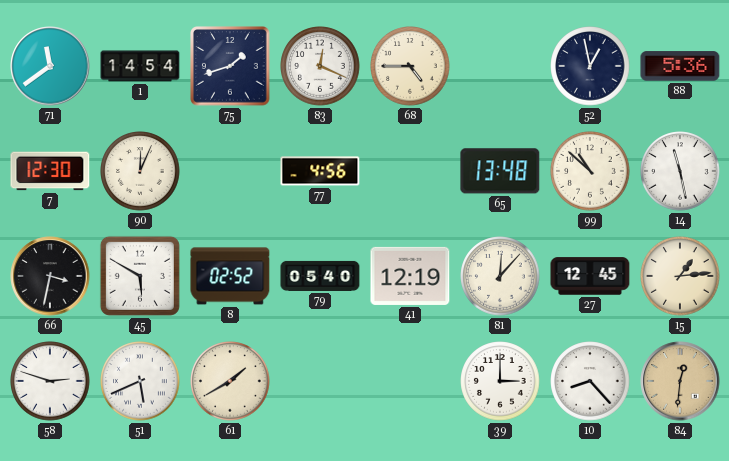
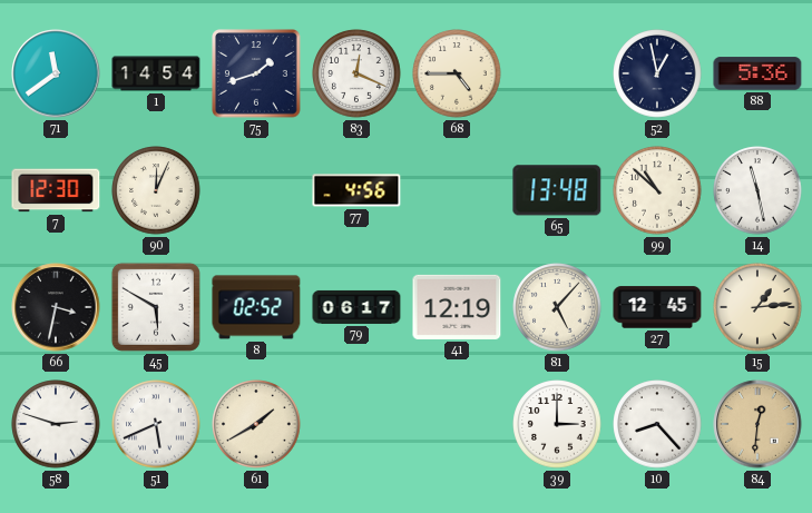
79: 05:40 -> 06:17
81: 12:07 -> 5:07
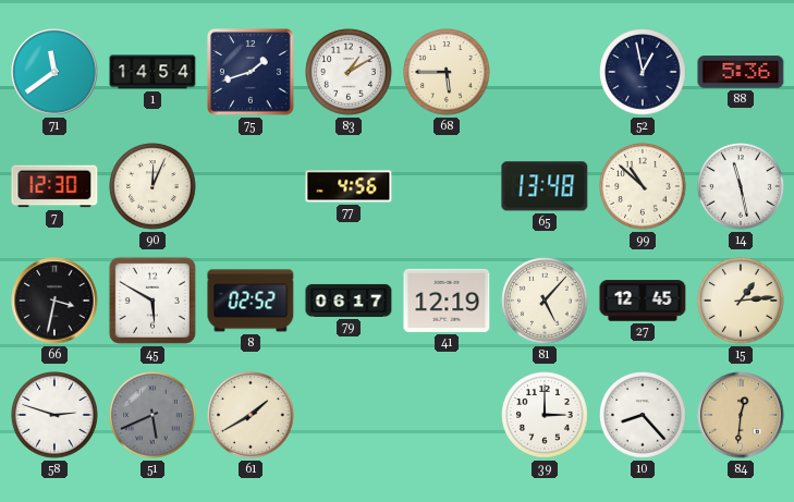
83: 12:19 -> 1:10
68: 4:45 -> 5:45
51 dial: white -> grey
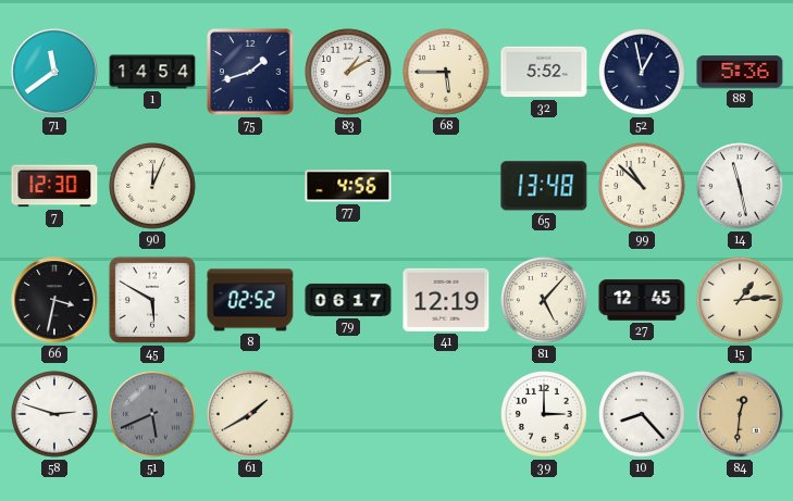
32: none -> 5:52
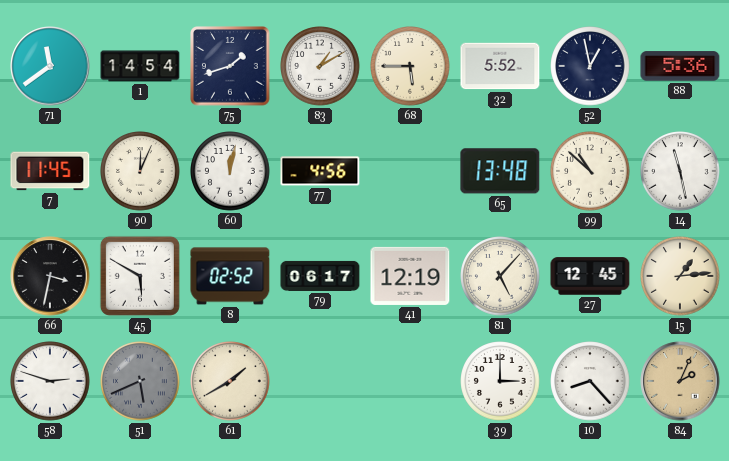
7: 12:30 -> 11:45
60: none -> 12:02
84: 12:31 -> 2:04
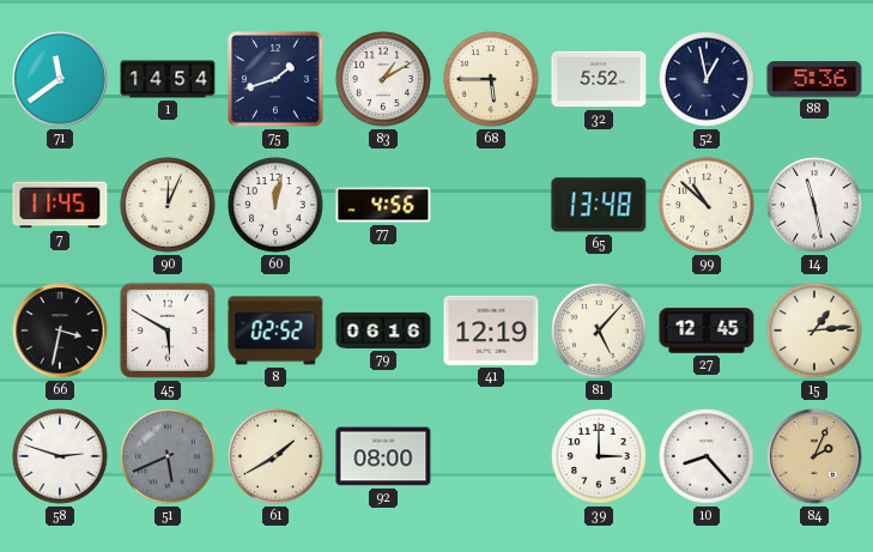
79: 06:17 -> 06:16
92: none -> 08:00
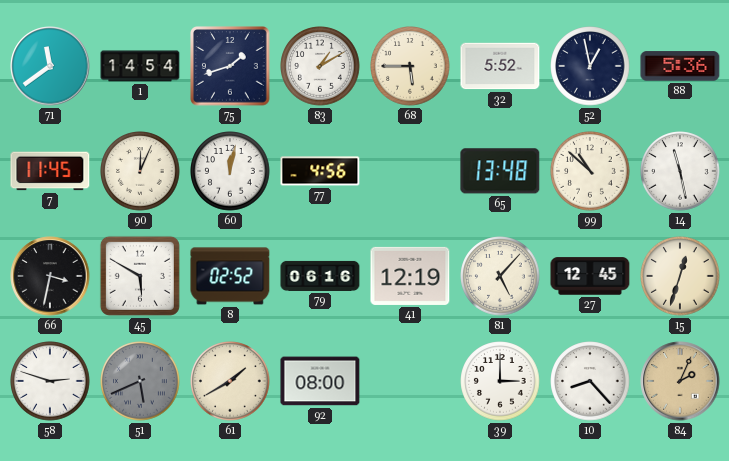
15: 1:14 -> 12:33
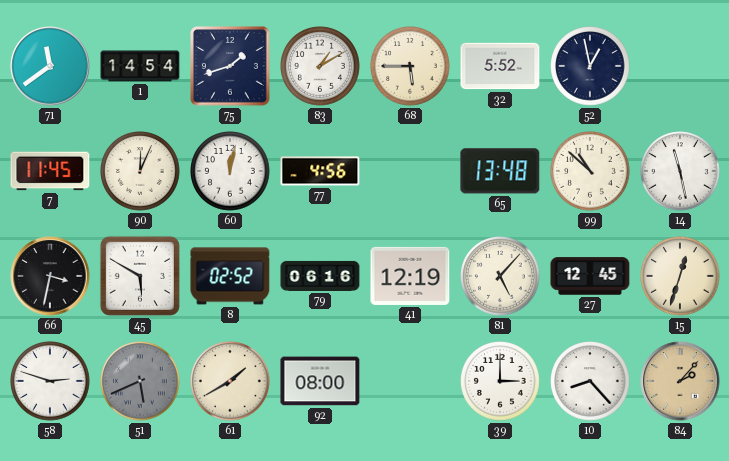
88: 5:36 -> none
84: 2:04 -> 2:07
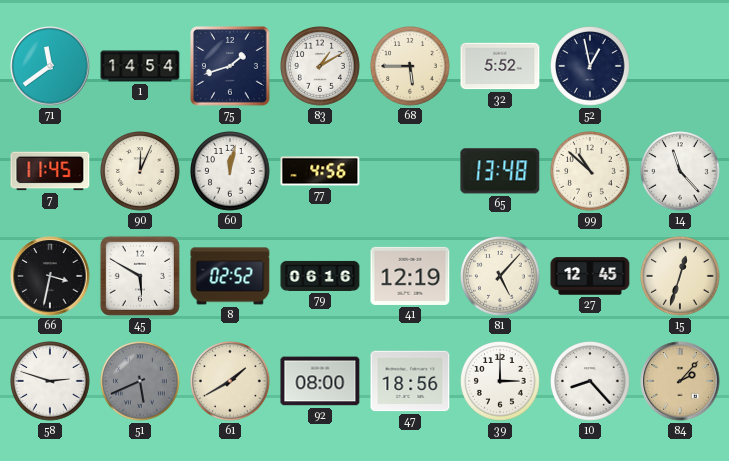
14: 11:28 -> 11:23
47: none -> 18:56
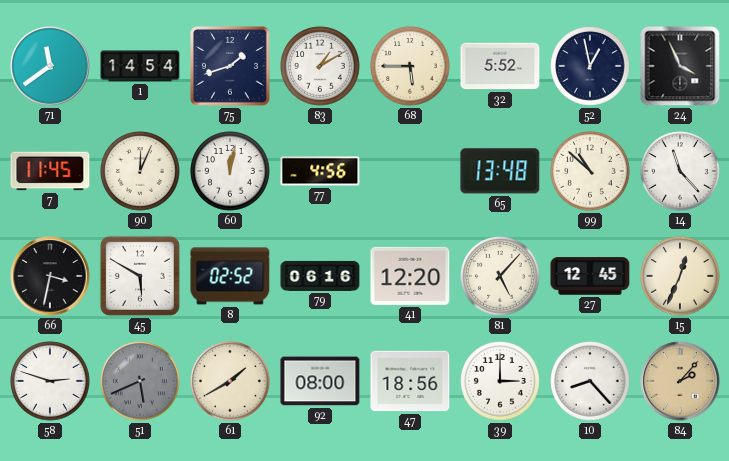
24: none -> 3:56
41: 12:19 -> 12:20
15: 12:33 -> 12:34
